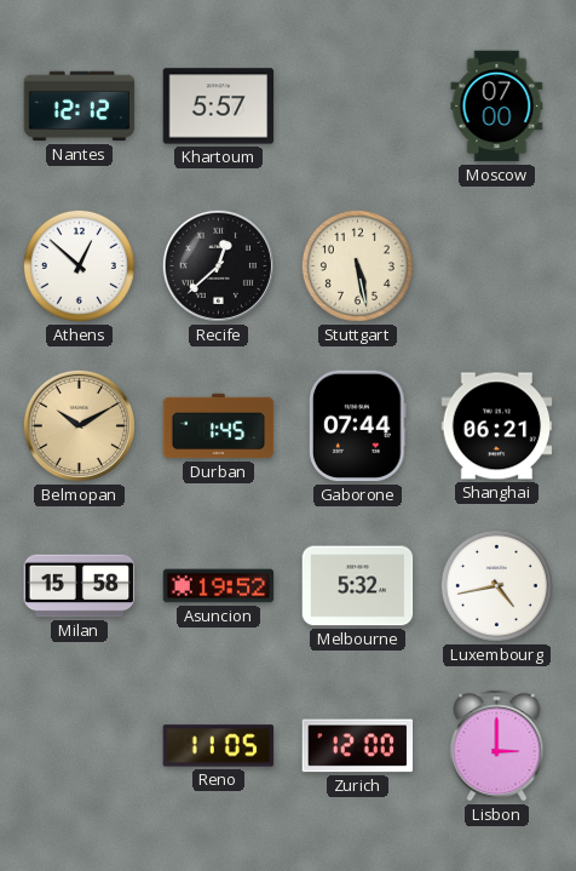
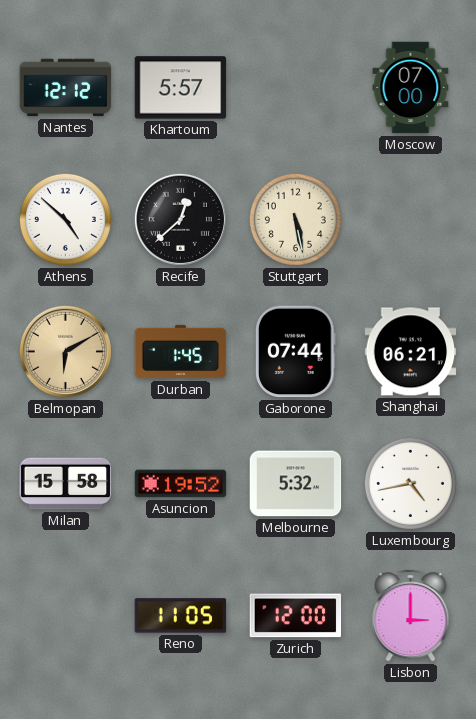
Athens: 12:52 -> 4:52
Belmopan: 10:10 -> 6:10
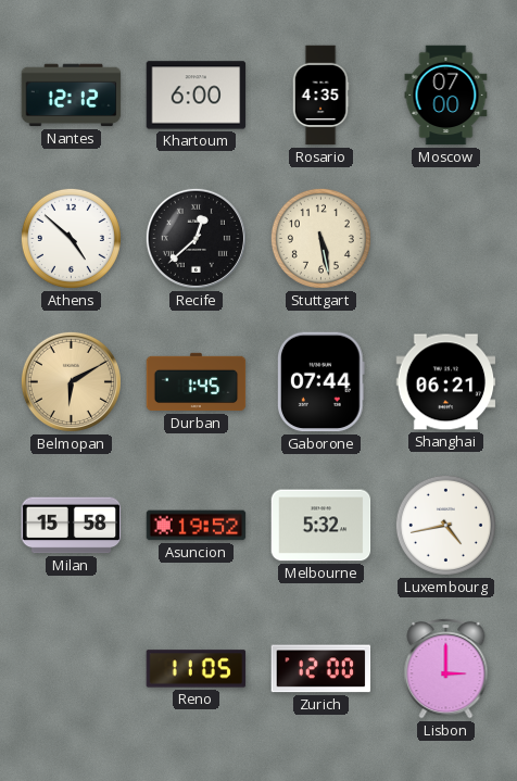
Khartoum: 5:57 -> 6:00
Rosario: none -> 4:35
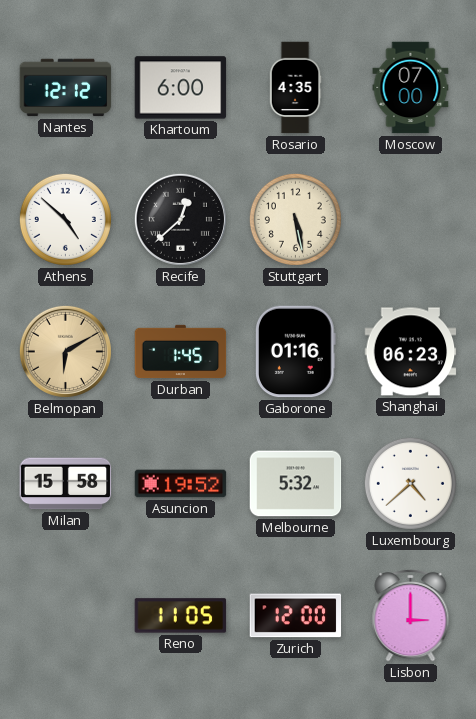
Gaborone: 07:44 -> 01:16
Shanghai: 06:21 -> 06:23
Luxembourg: 4:43 -> 4:38
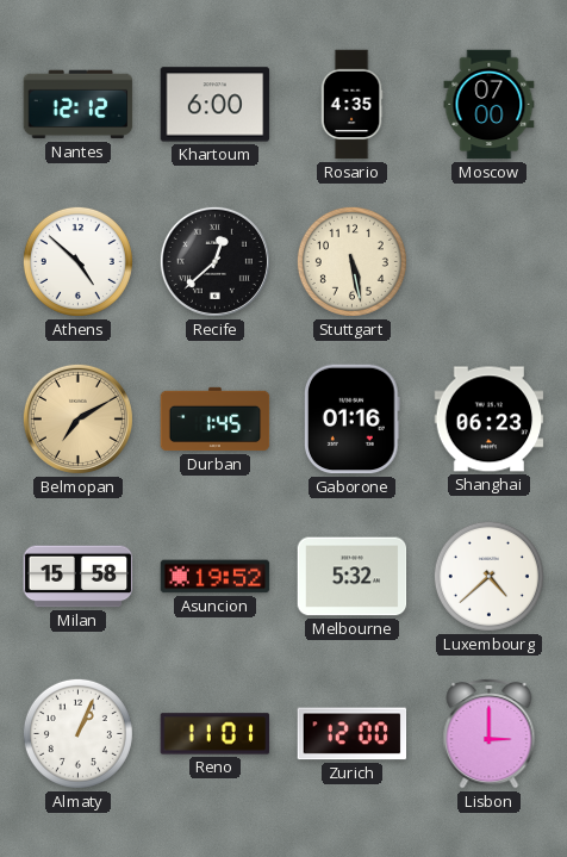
Belmopan: 6:10 -> 7:10
Almaty: none -> 1:04
Reno: 11:05 -> 11:01
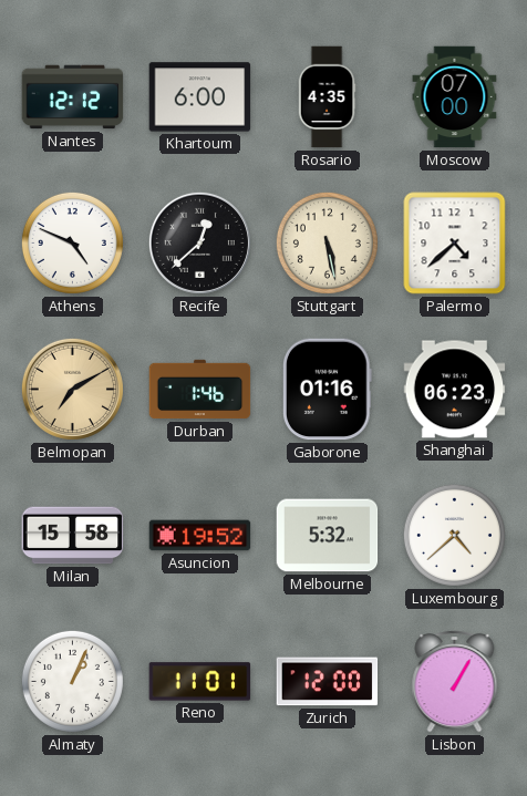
Athens: 4:52 -> 4:49
Palermo: none -> 4:38
Durban: 1:45 -> 1:46
Lisbon: 3:00 -> 1:05
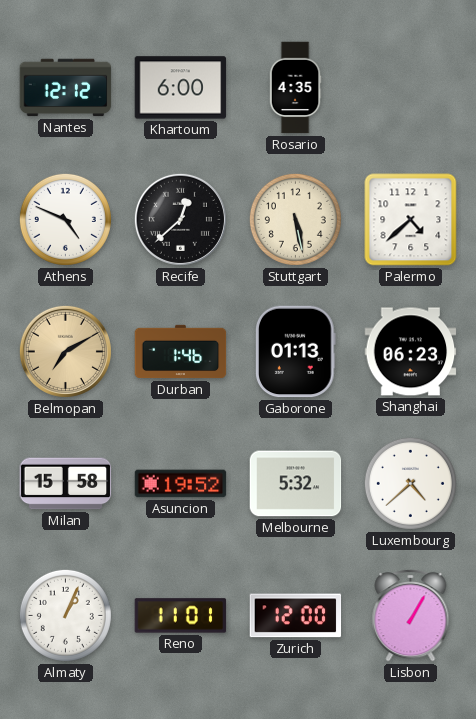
Moscow: 07:00 -> none
Gaborone: 01:16 -> 01:13
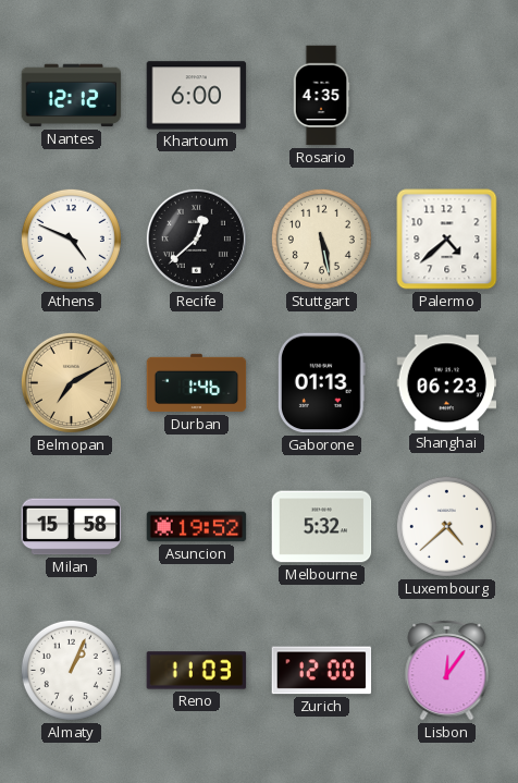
Reno: 11:01 -> 11:03
Lisbon: 1:05 -> 12:06
